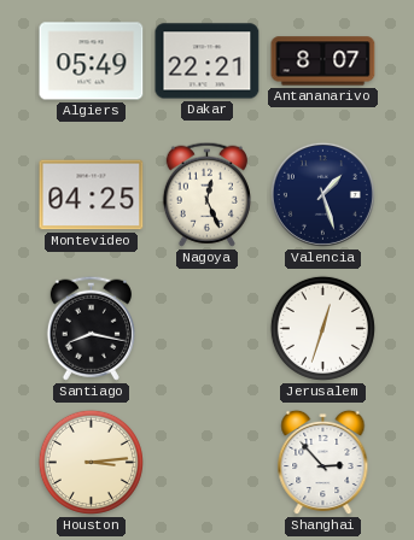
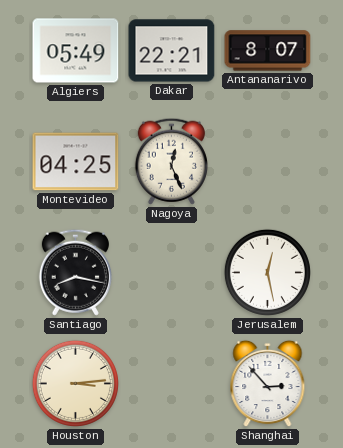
Valencia: 1:27 -> none
Jerusalem: 12:33 -> 12:28
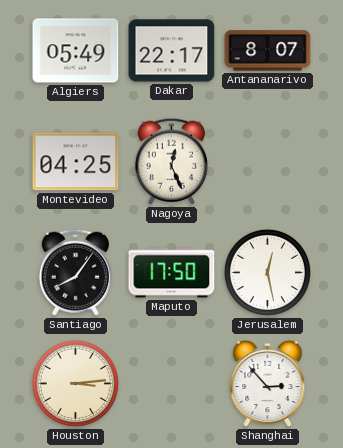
Dakar: 22:21 -> 22:17
Santiago: 8:17 -> 8:06
Maputo: none -> 17:50
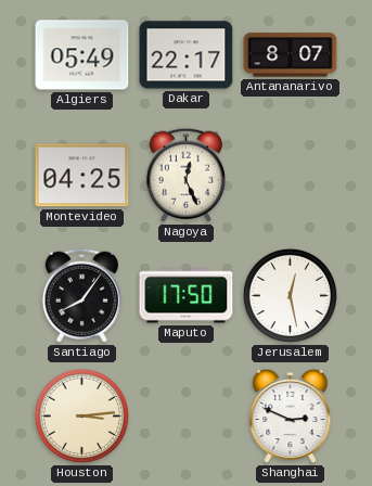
Shanghai: 2:53 -> 2:49
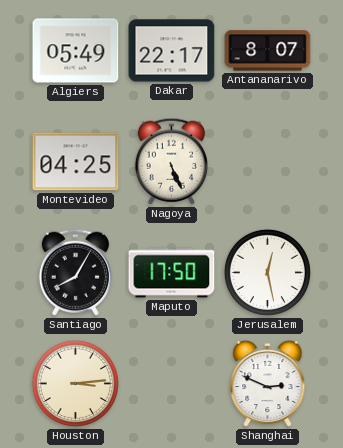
Nagoya: 12:26 -> 5:26
Santiago: 8:06 -> 8:05
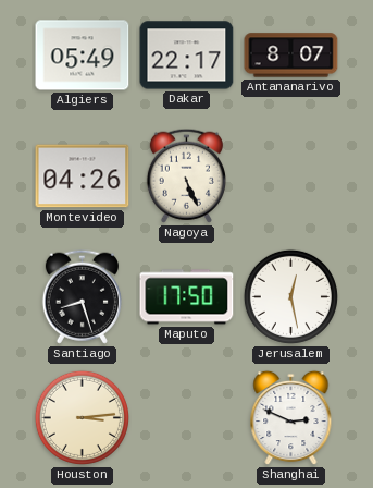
Montevideo: 04:25 -> 04:26
Santiago: 8:05 -> 8:27
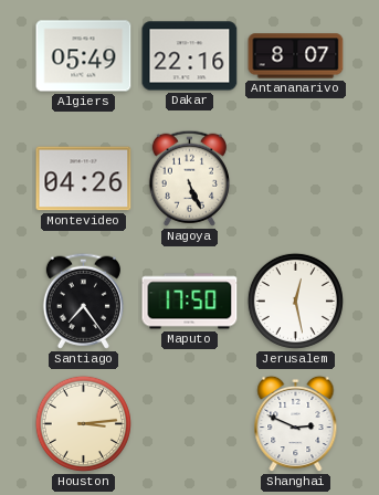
Dakar: 22:17 -> 22:16
Santiago: 8:27 -> 7:24
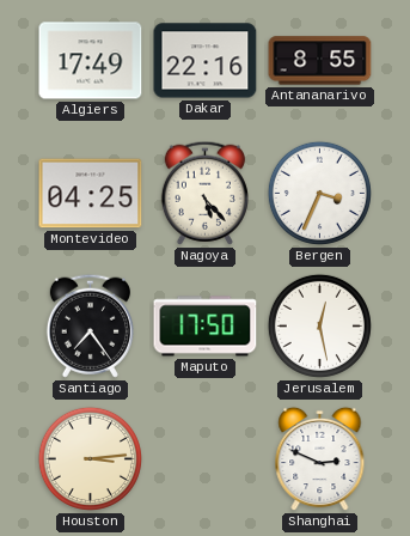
Algiers: 05:49 -> 17:49
Antananarivo: 8:07 -> 8:55
Montevideo: 04:26 -> 04:25
Nagoya: 5:26 -> 5:23
Bergen: none -> 3:34
